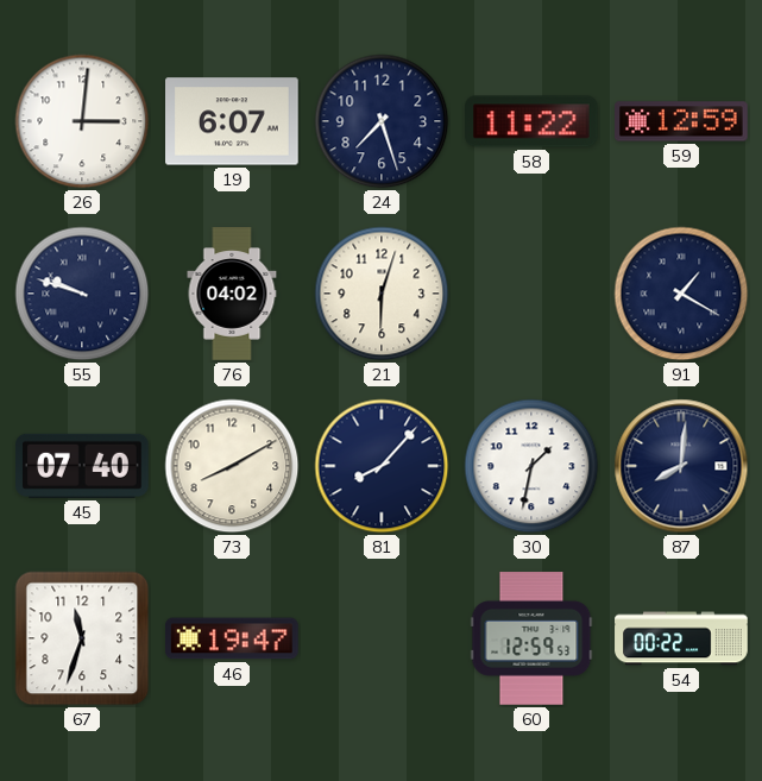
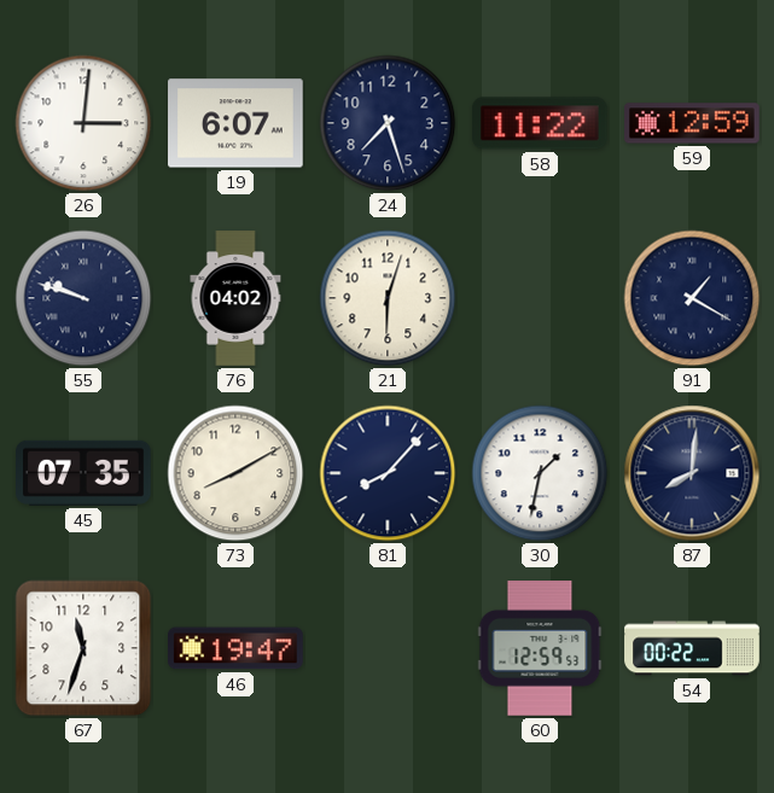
45: 07:40 -> 07:35
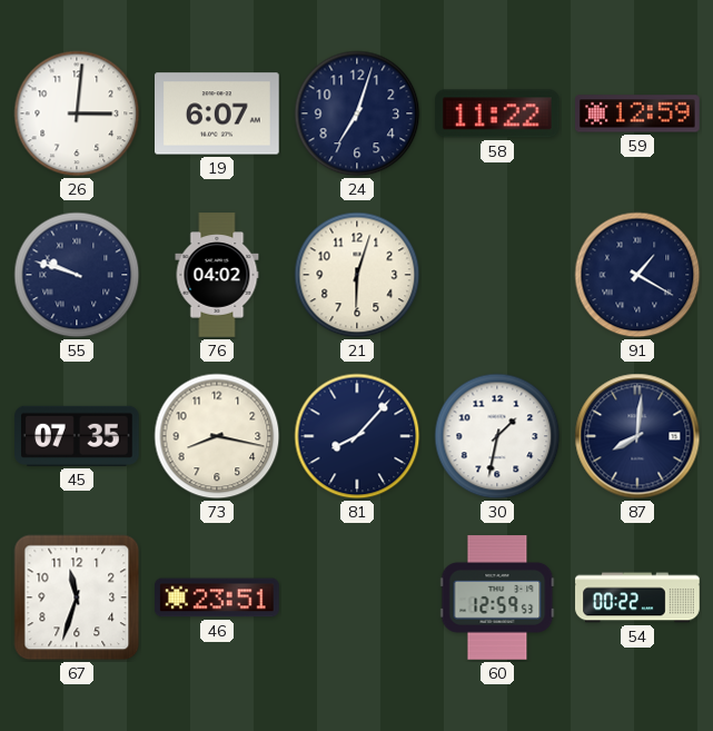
24: 7:27 -> 7:03
73: 8:10 -> 8:17
46: 19:47 -> 23:51
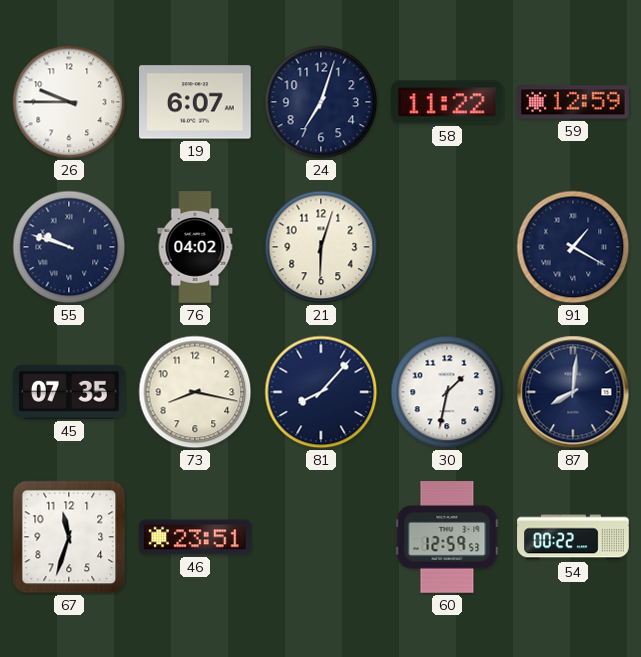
26: 3:01 -> 9:45
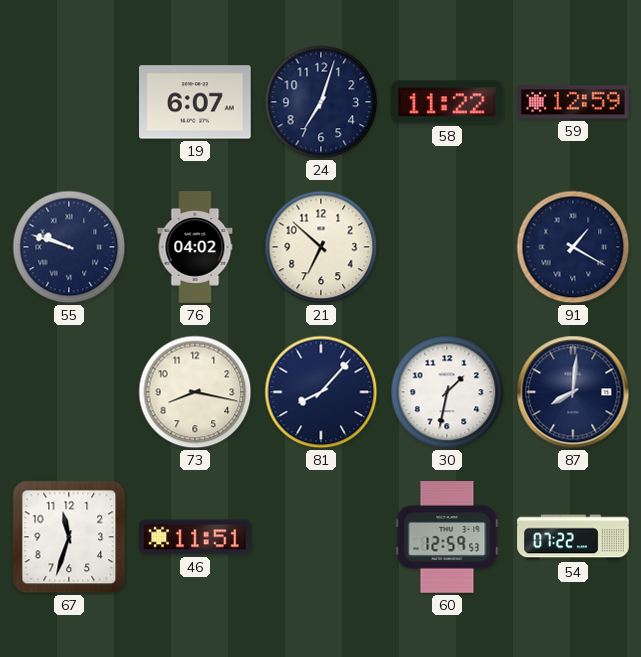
26: 9:45 -> none
21: 6:03 -> 6:52
45: 07:35 -> none
46: 23:51 -> 11:51
54: 00:22 -> 07:22
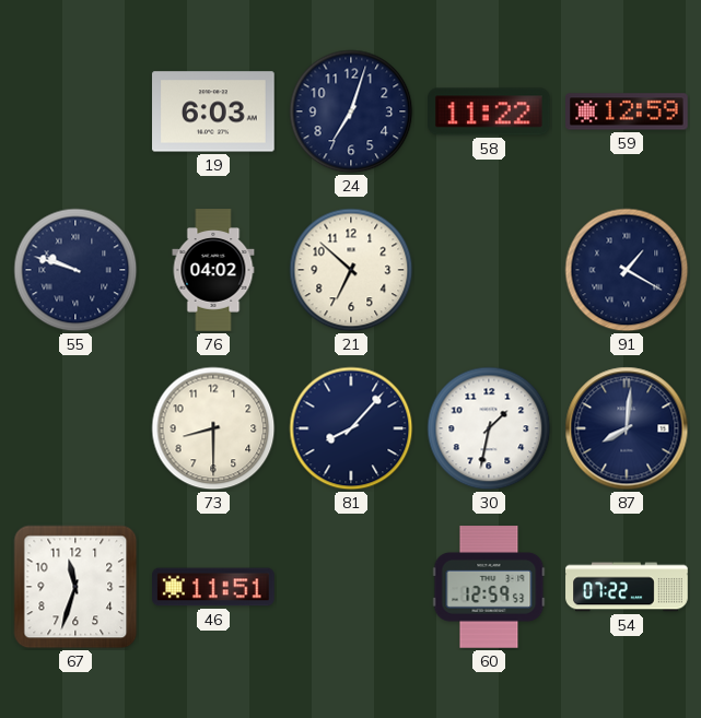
19: 6:07 -> 6:03
73: 8:17 -> 8:30
